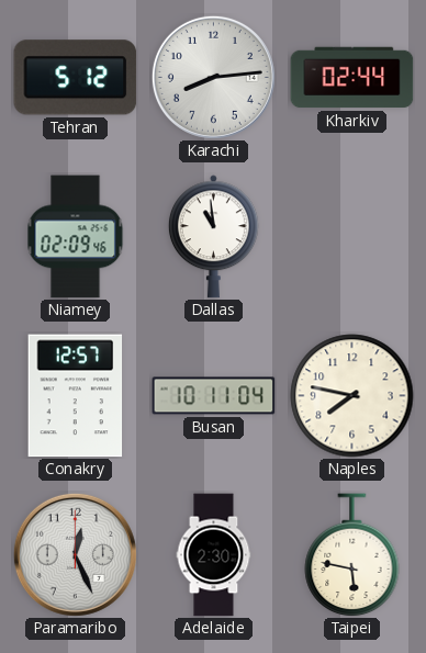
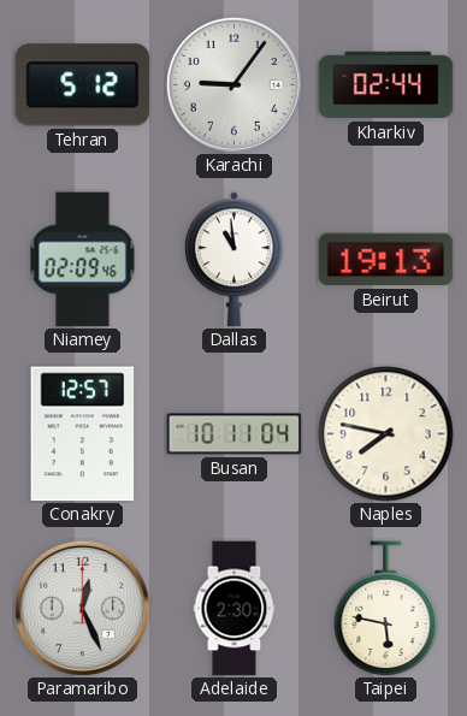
Karachi: 8:14 -> 9:06
Beirut: none -> 19:13
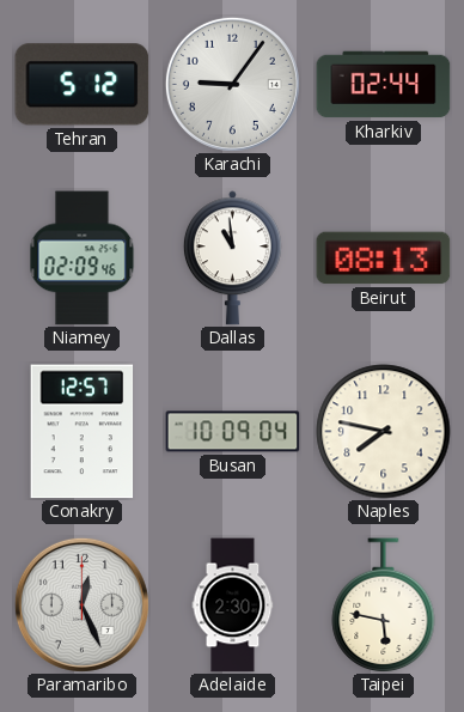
Beirut: 19:13 -> 08:13
Busan: 10:11 -> 10:09
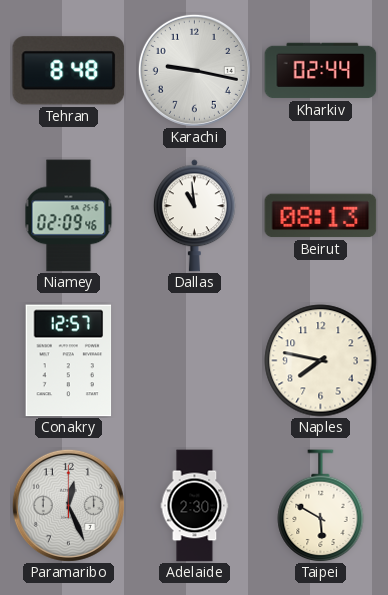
Tehran: 5:12 -> 8:48
Karachi: 9:06 -> 9:17
Busan: 10:09 -> none
Taipei: 5:47 -> 5:50
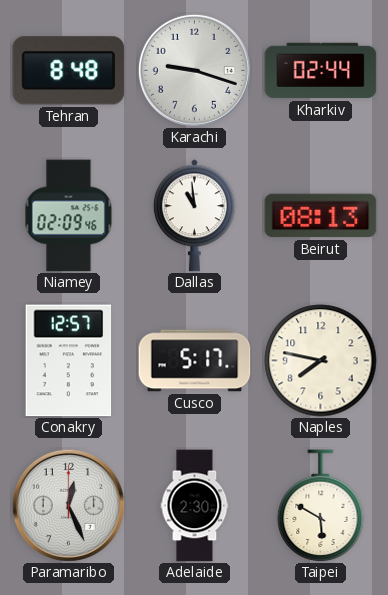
Karachi: 9:17 -> 9:18
Cusco: none -> 5:17
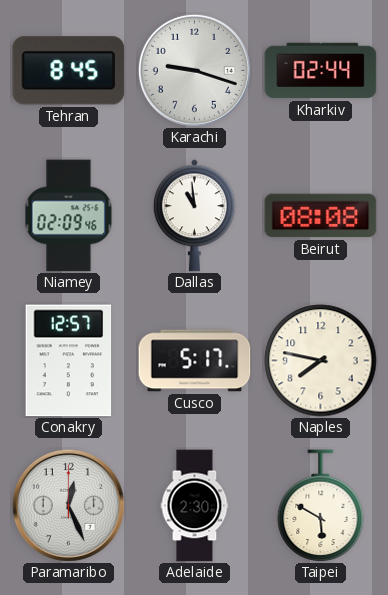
Tehran: 8:48 -> 8:45
Beirut: 08:13 -> 08:08
